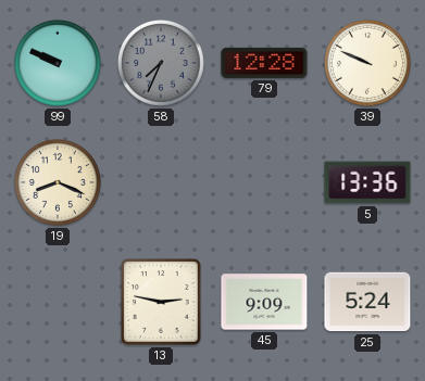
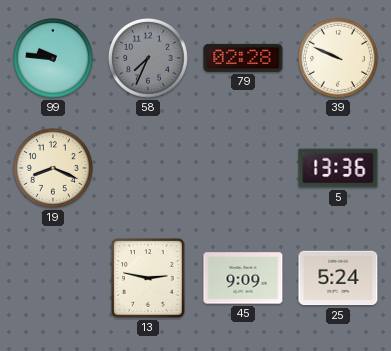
99: 9:49 -> 9:46
79: 12:28 -> 02:28
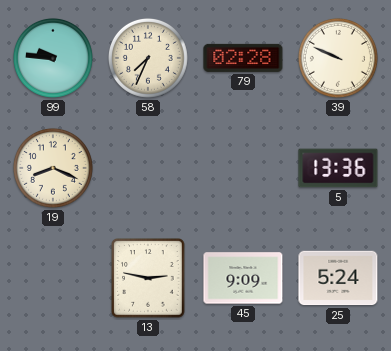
58 dial: grey -> cream
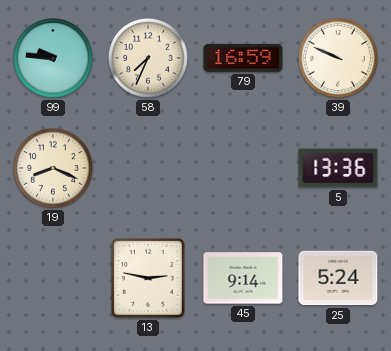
79: 02:28 -> 16:59
45: 9:09 -> 9:14
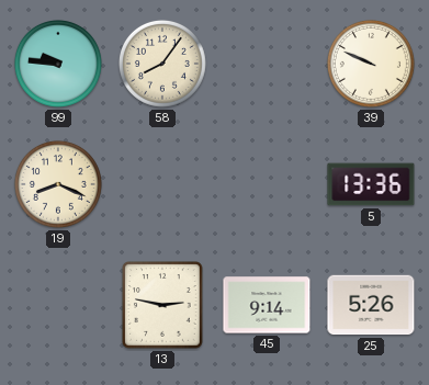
58: 7:34 -> 8:06
79: 16:59 -> none
25: 5:24 -> 5:26
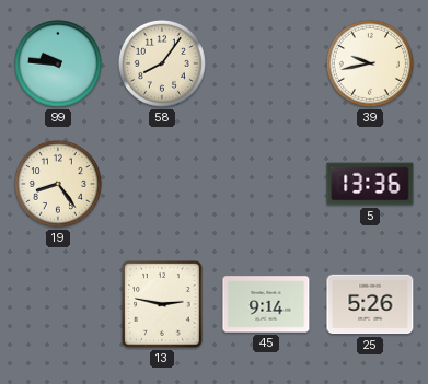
39: 9:49 -> 9:43
19: 8:19 -> 8:24
